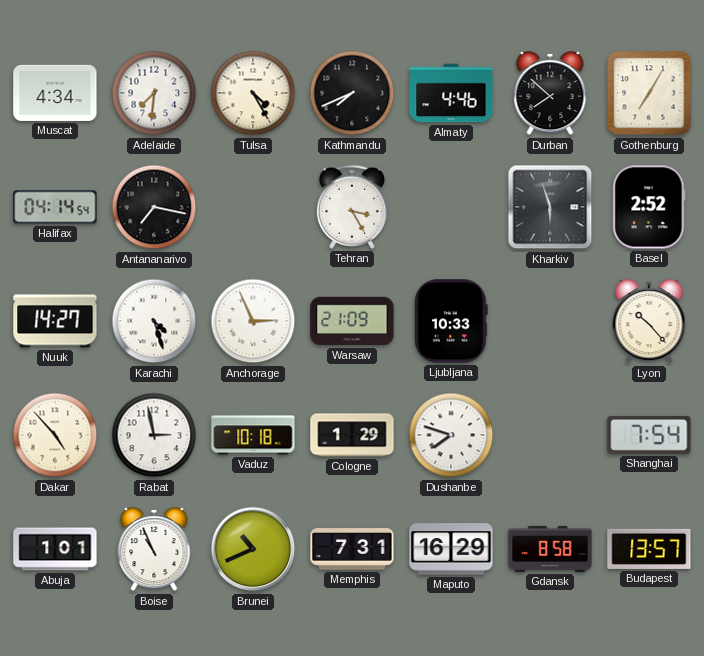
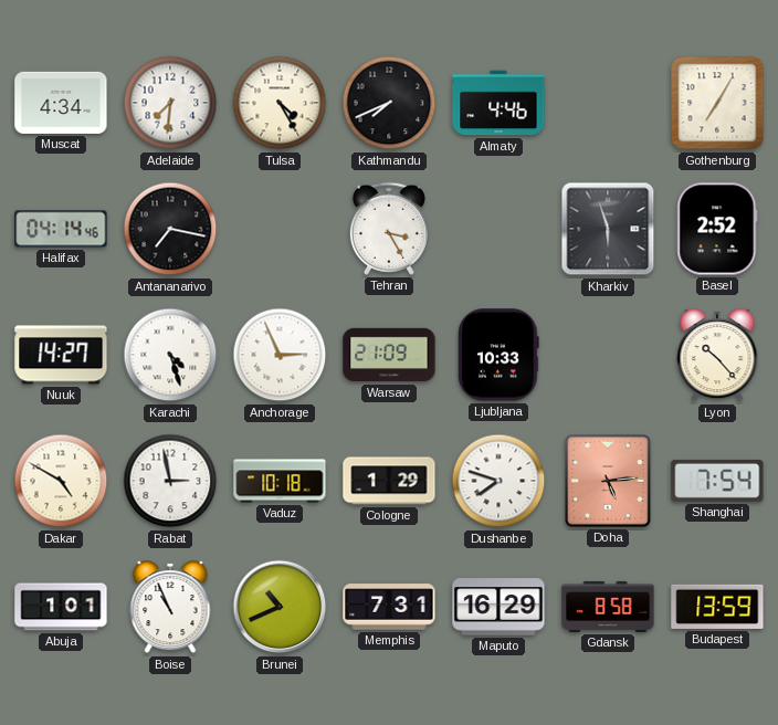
Durban: 7:52 -> none
Halifax: 04:14:54 -> 04:14:46
Dakar: 4:53 -> 4:50
Doha: none -> 5:14
Budapest: 13:57 -> 13:59
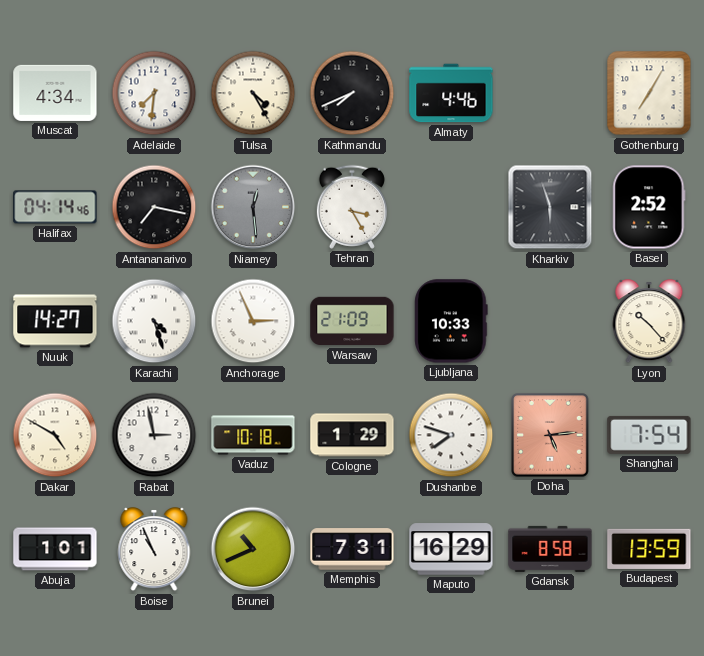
Niamey: none -> 12:29
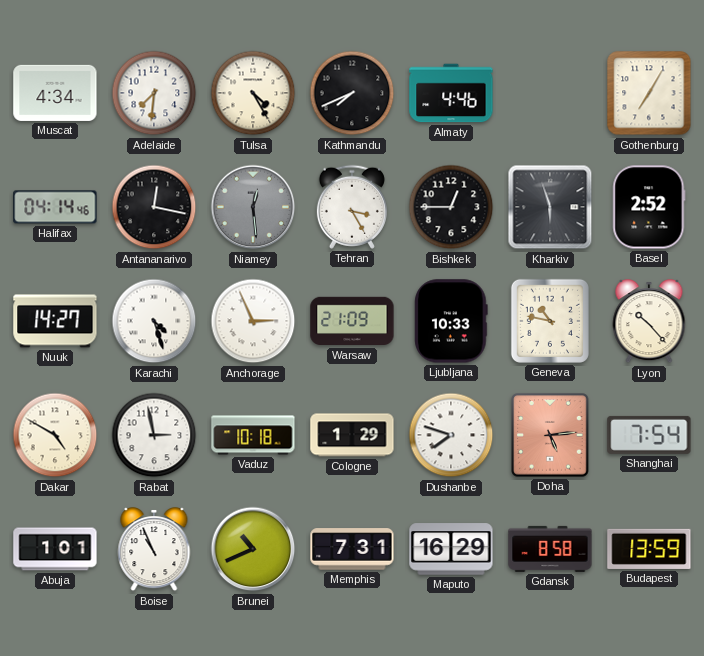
Antananarivo: 7:17 -> 12:17
Bishkek: none -> 12:45
Geneva: none -> 10:47
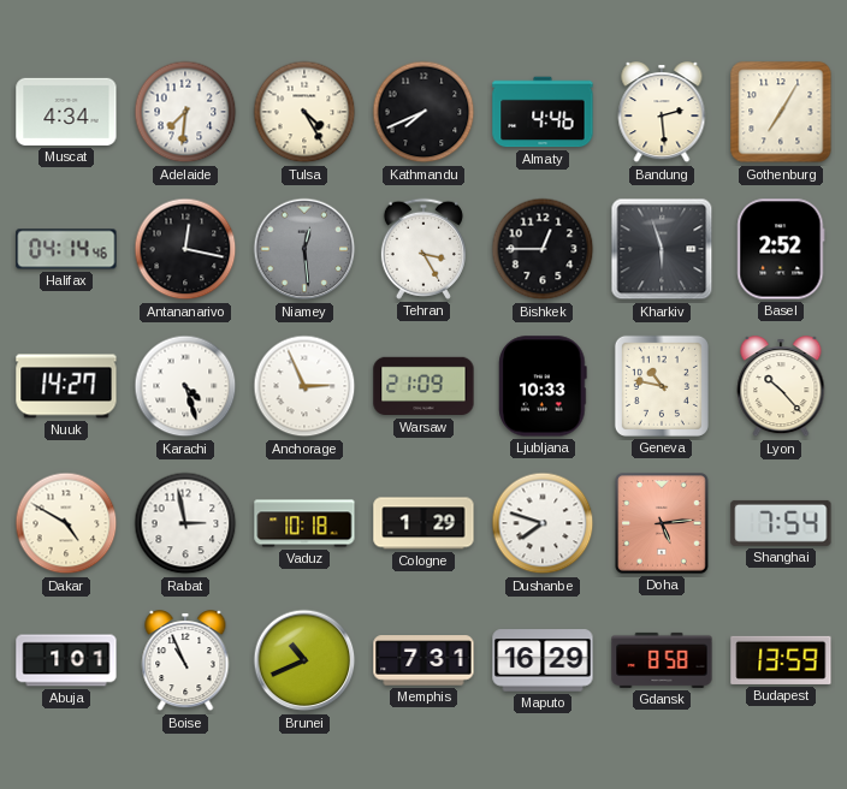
Bandung: none -> 2:29
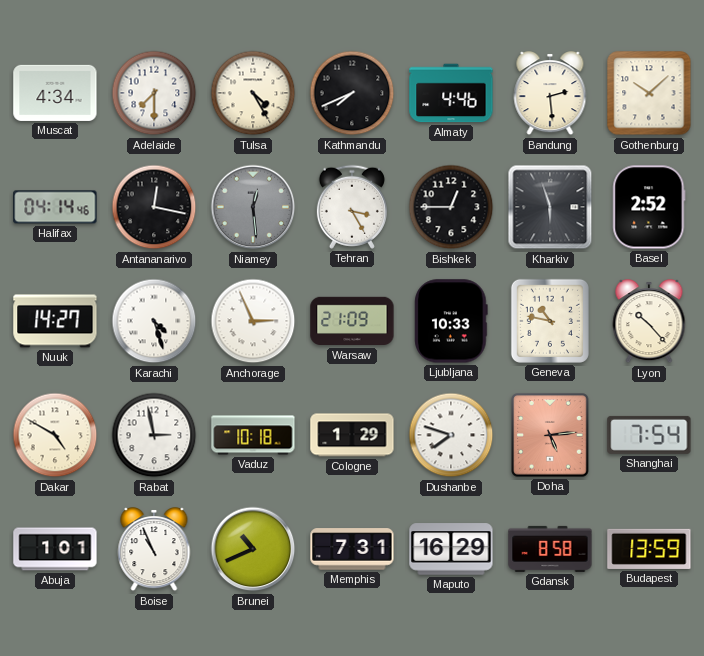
Adelaide: 7:31 -> 7:30
Gothenburg: 7:05 -> 10:08
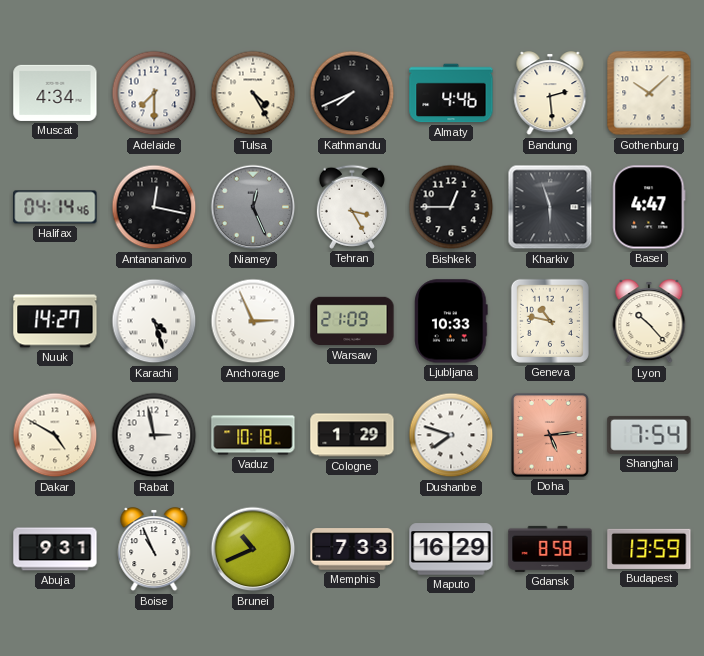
Niamey: 12:29 -> 12:26
Basel: 2:52 -> 4:47
Abuja: 1:01 -> 9:31
Memphis: 7:31 -> 7:33
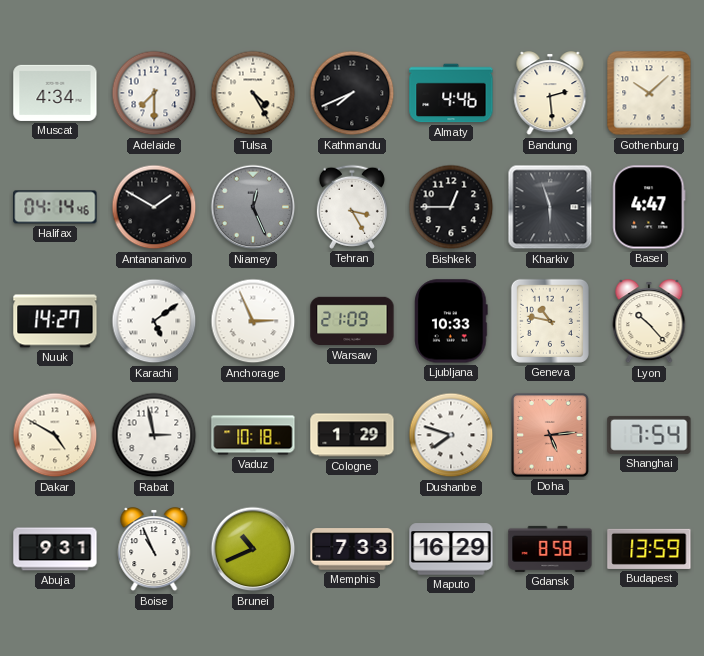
Antananarivo: 12:17 -> 1:50
Karachi: 4:27 -> 5:09
